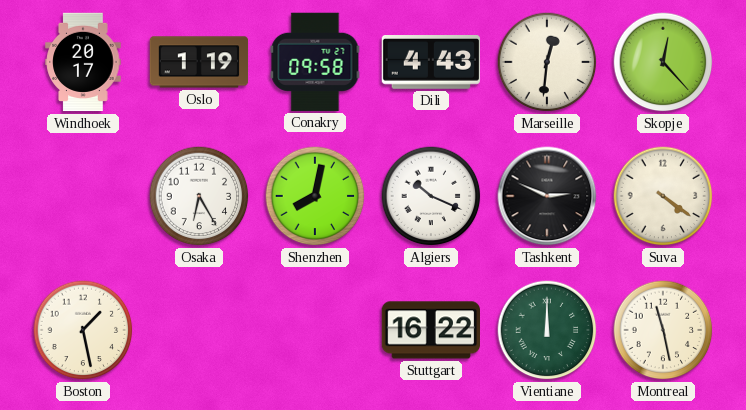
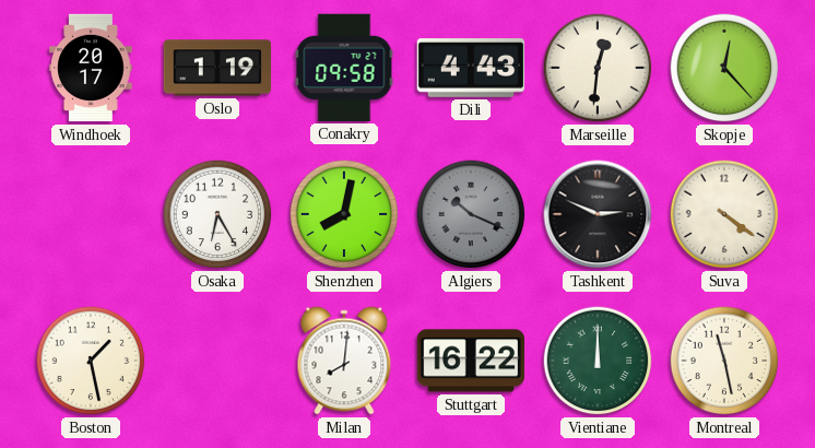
Algiers dial: white -> grey
Milan: none -> 8:01
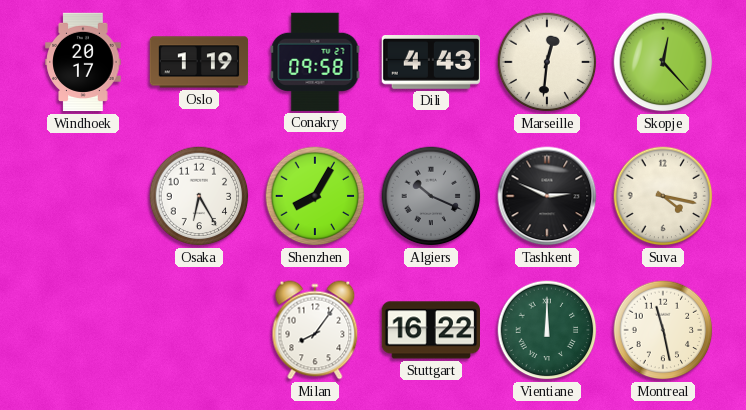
Shenzhen: 8:02 -> 8:05
Suva: 4:21 -> 4:17
Boston: 1:28 -> none
Milan: 8:01 -> 8:06
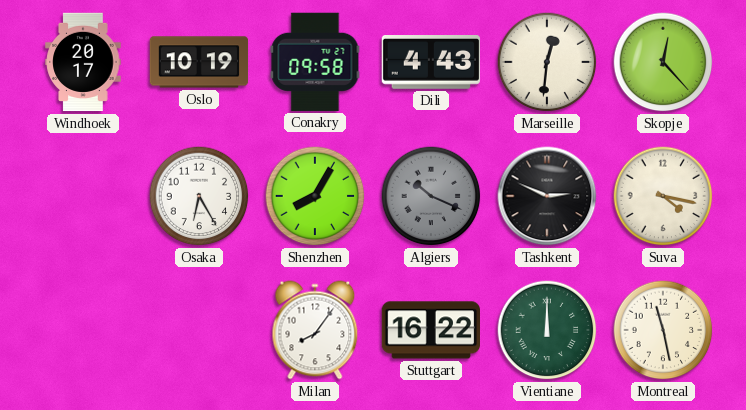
Oslo: 1:19 -> 10:19
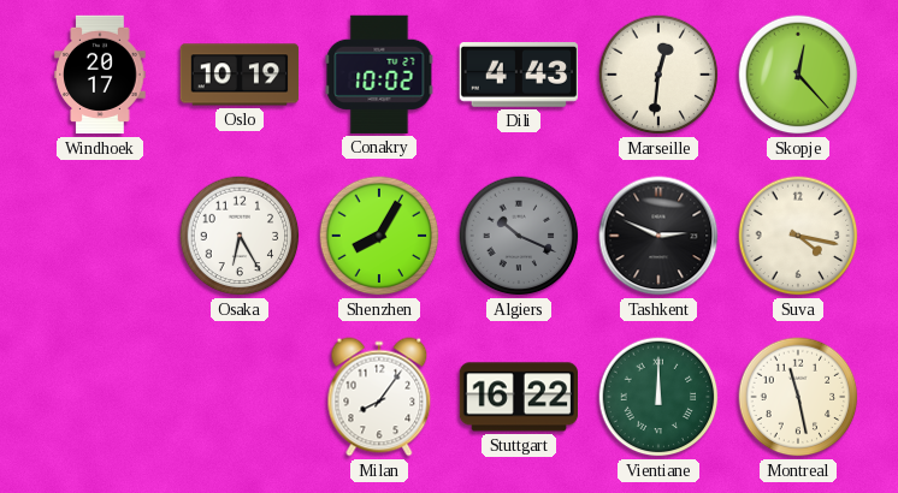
Conakry: 09:58 -> 10:02
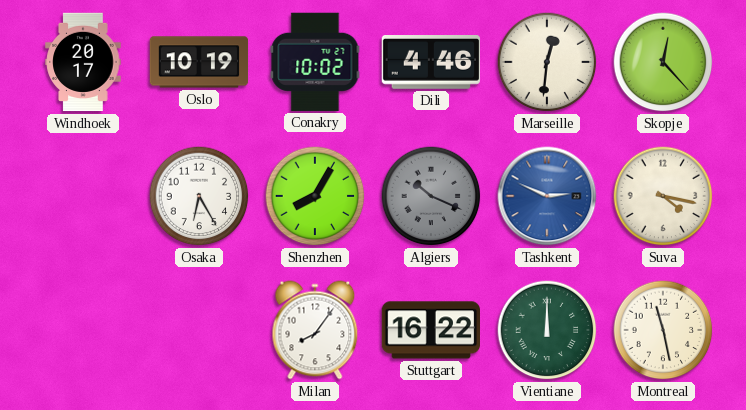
Dili: 4:43 -> 4:46
Tashkent dial: black -> blue
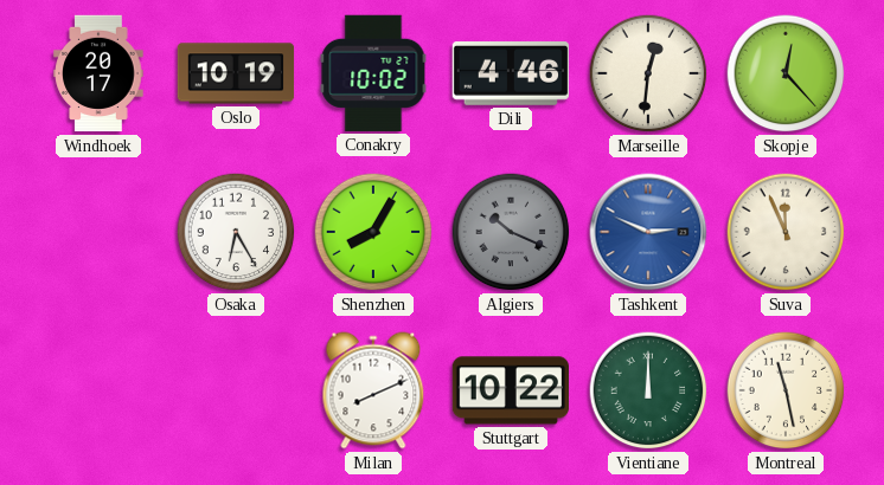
Suva: 4:17 -> 11:56
Milan: 8:06 -> 8:11
Stuttgart: 16:22 -> 10:22
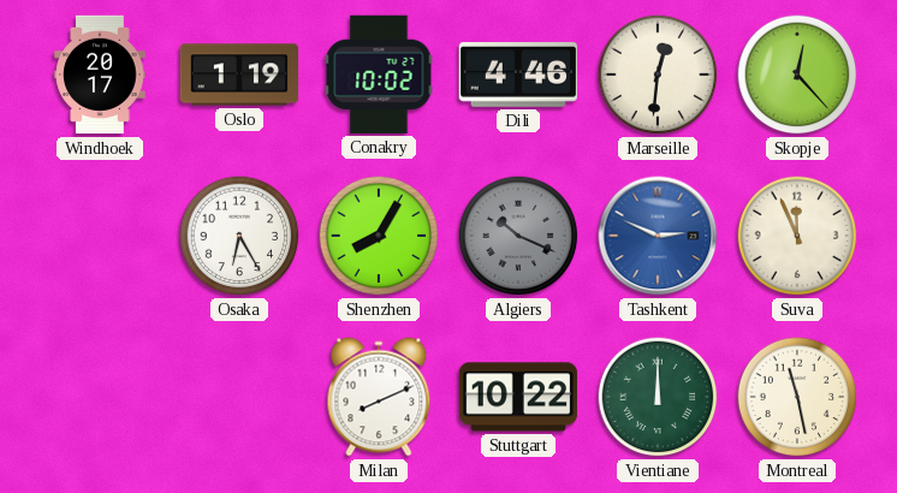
Oslo: 10:19 -> 1:19
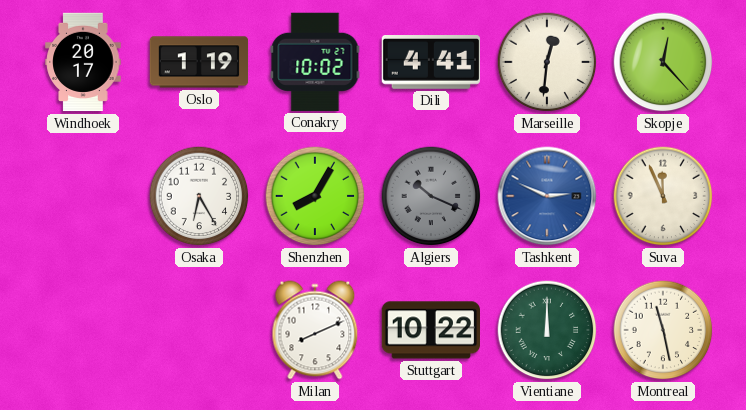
Dili: 4:46 -> 4:41
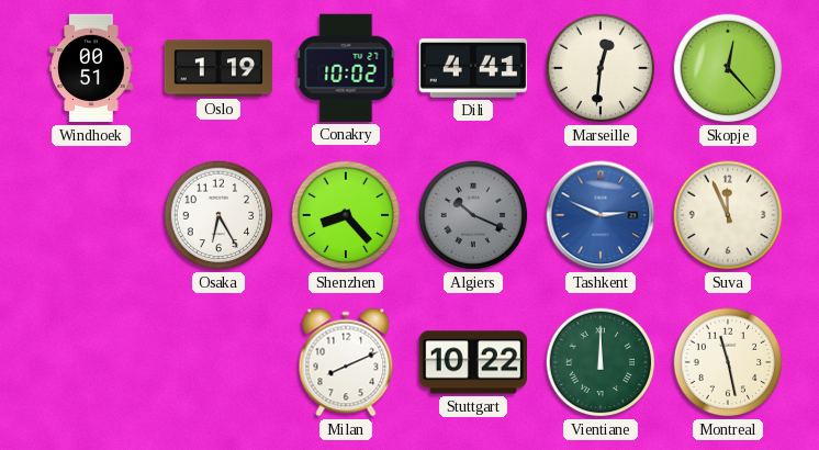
Windhoek: 20:17 -> 00:51
Shenzhen: 8:05 -> 8:23
